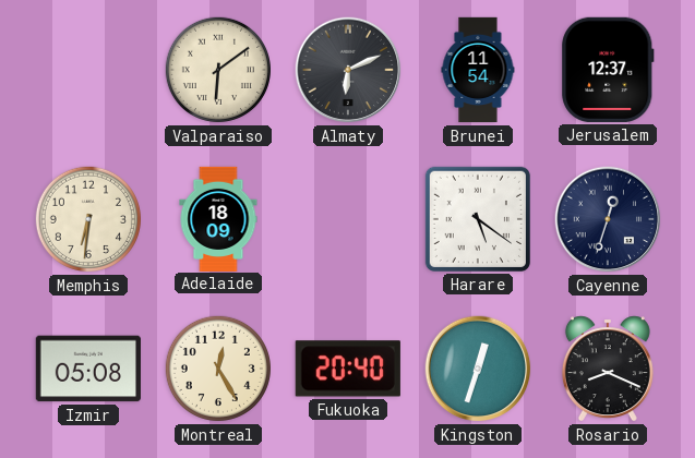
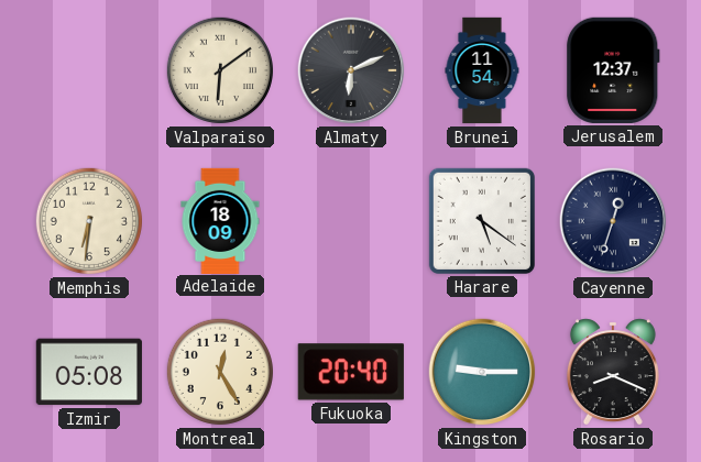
Kingston: 12:33 -> 9:15
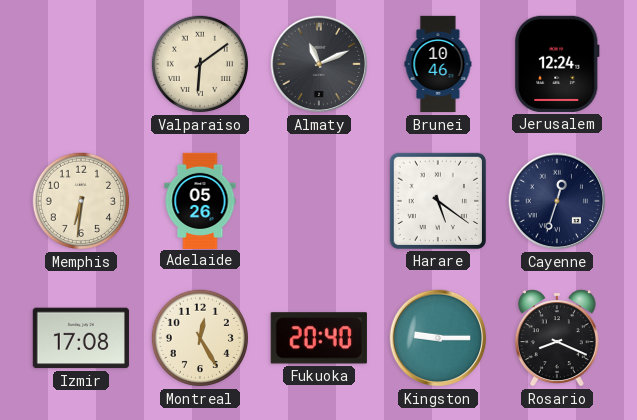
Almaty: 6:11 -> 11:11
Brunei: 11:54 -> 10:46
Jerusalem: 12:37 -> 12:24
Adelaide: 18:09 -> 05:26
Izmir: 05:08 -> 17:08
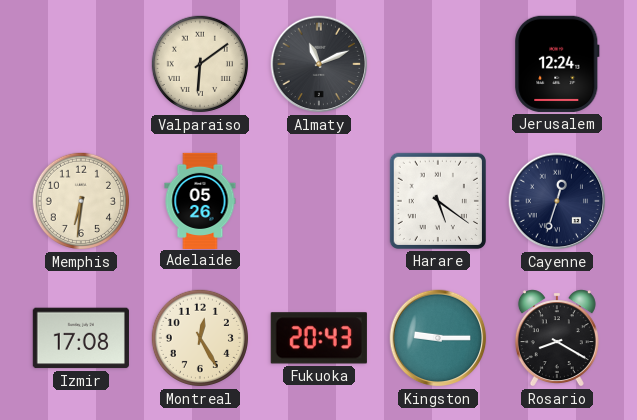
Brunei: 10:46 -> none
Fukuoka: 20:40 -> 20:43
Rosario: 8:19 -> 8:20
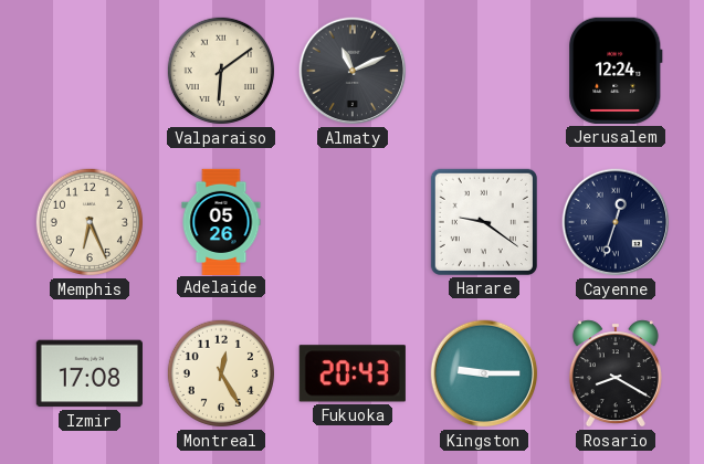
Memphis: 6:31 -> 6:26
Harare: 5:21 -> 9:21
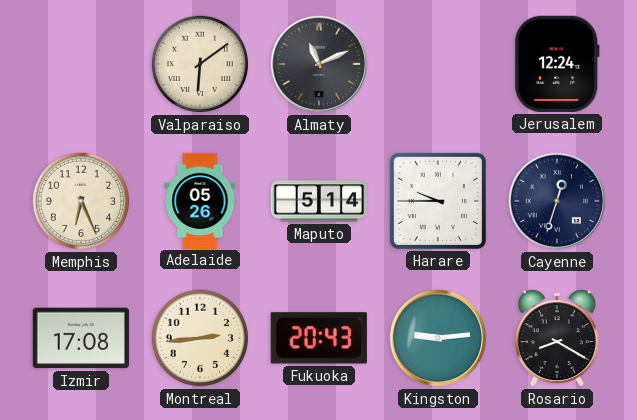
Maputo: none -> 5:14
Harare: 9:21 -> 9:45
Montreal: 12:25 -> 2:44
Kingston: 9:15 -> 9:14
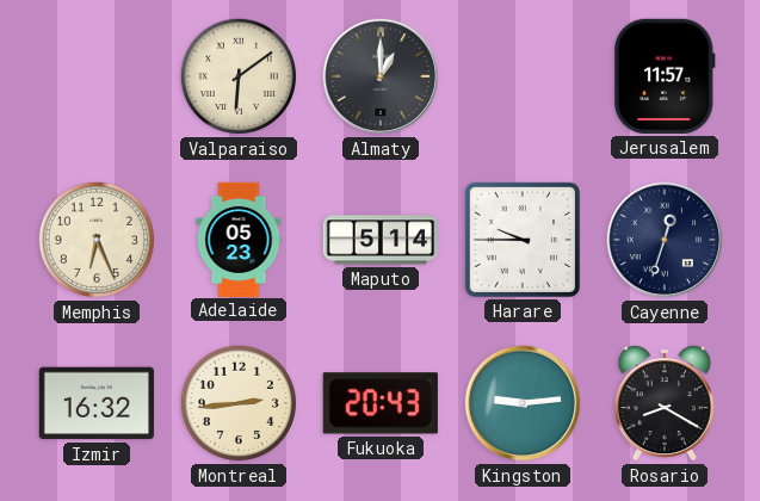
Almaty: 11:11 -> 1:00
Jerusalem: 12:24 -> 11:57
Adelaide: 05:26 -> 05:23
Izmir: 17:08 -> 16:32
